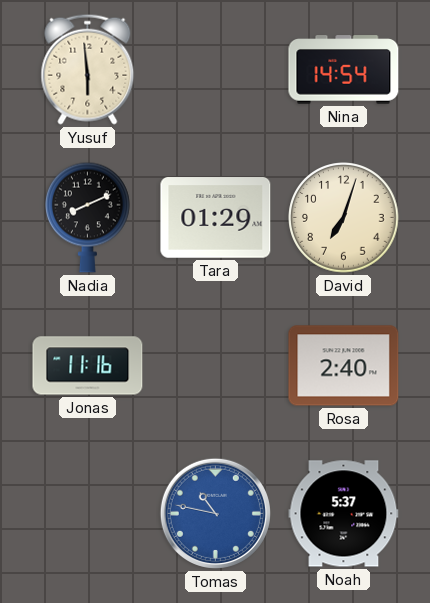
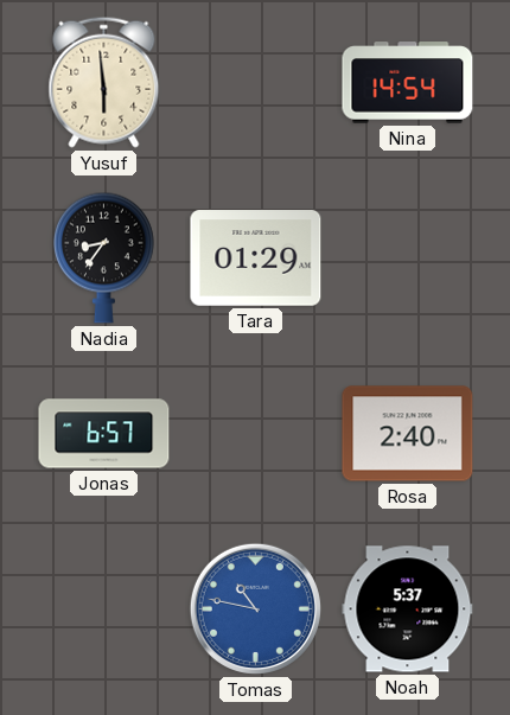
Nadia: 8:11 -> 8:36
David: 7:03 -> none
Jonas: 11:16 -> 6:57
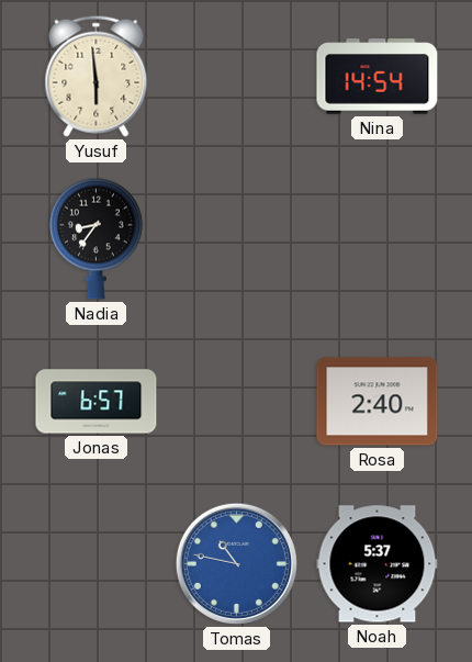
Tara: 01:29 -> none
